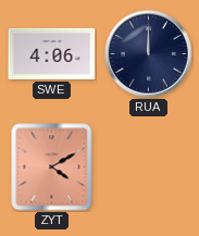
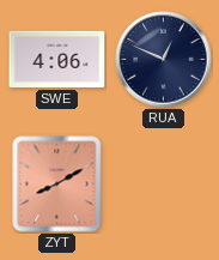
RUA: 12:00 -> 12:49
ZYT: 4:10 -> 8:10
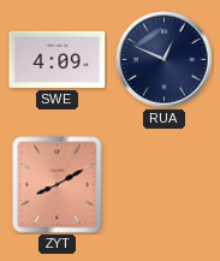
SWE: 4:06 -> 4:09
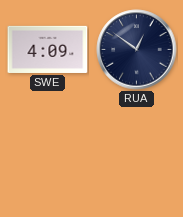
RUA: 12:49 -> 12:51
ZYT: 8:10 -> none
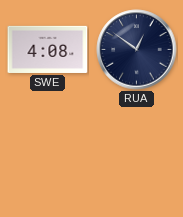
SWE: 4:09 -> 4:08
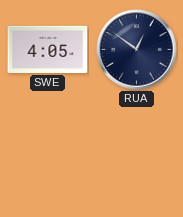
SWE: 4:08 -> 4:05
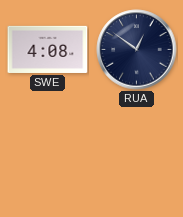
SWE: 4:05 -> 4:08
